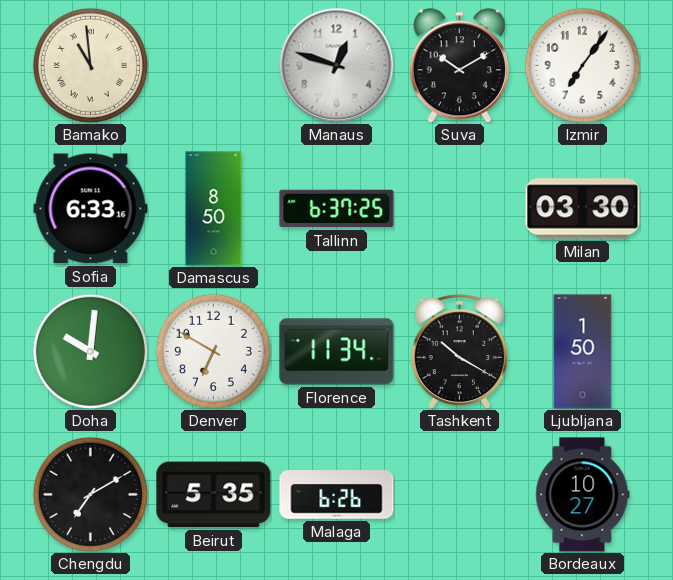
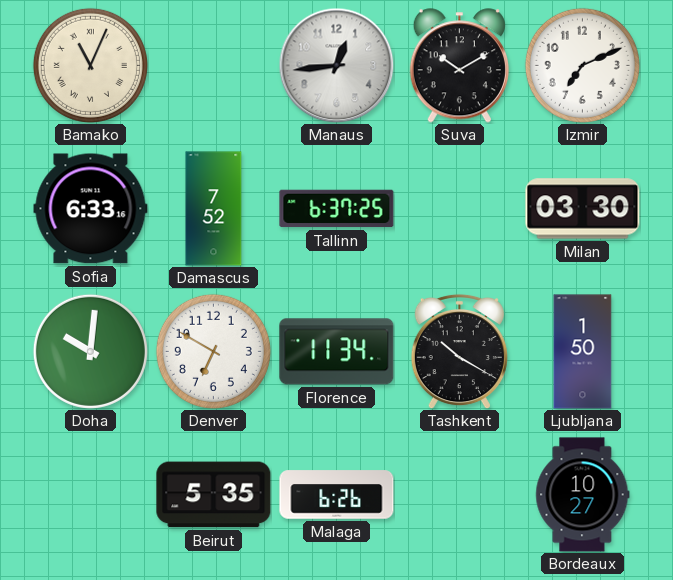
Bamako: 10:59 -> 11:04
Manaus: 12:48 -> 12:44
Izmir: 7:06 -> 7:11
Damascus: 8:50 -> 7:52
Chengdu: 7:10 -> none
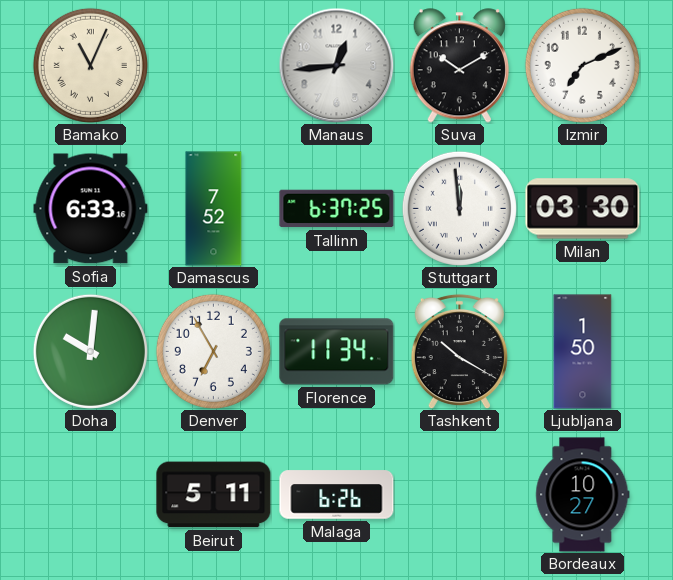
Stuttgart: none -> 11:59
Denver: 6:50 -> 6:55
Beirut: 5:35 -> 5:11
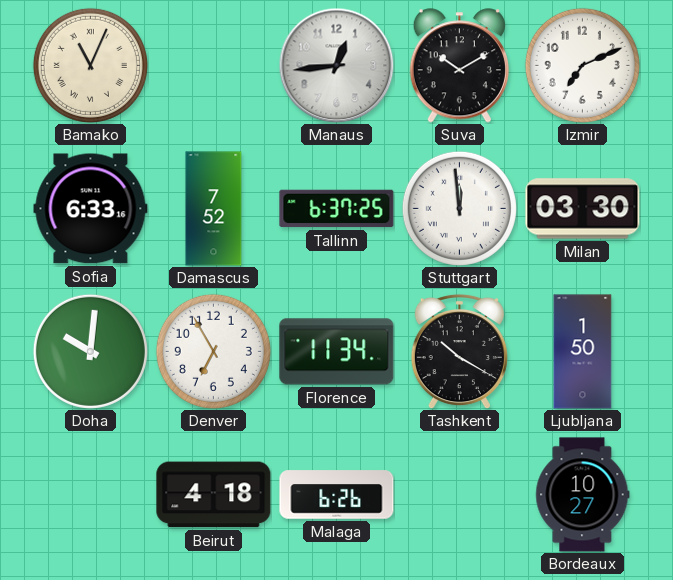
Beirut: 5:11 -> 4:18
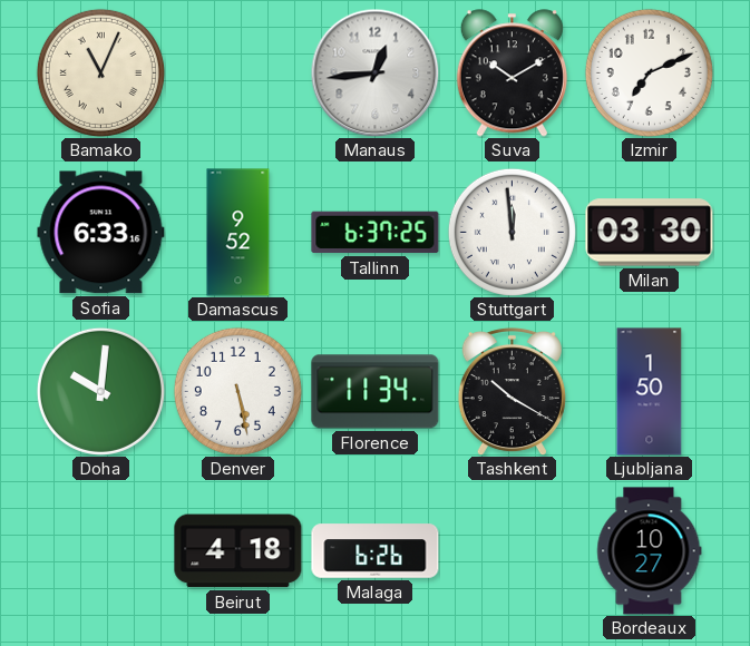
Damascus: 7:52 -> 9:52
Denver: 6:55 -> 5:28
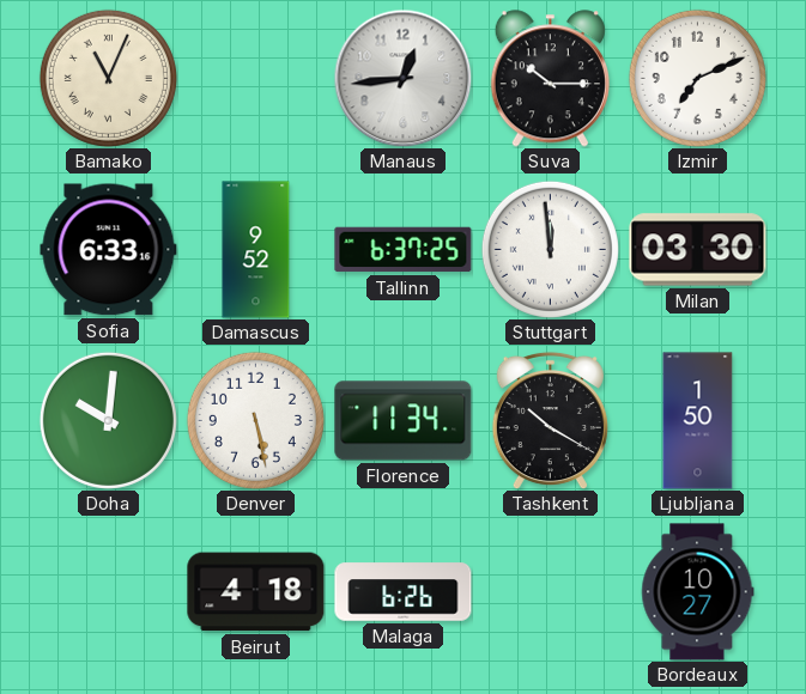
Suva: 10:10 -> 10:15
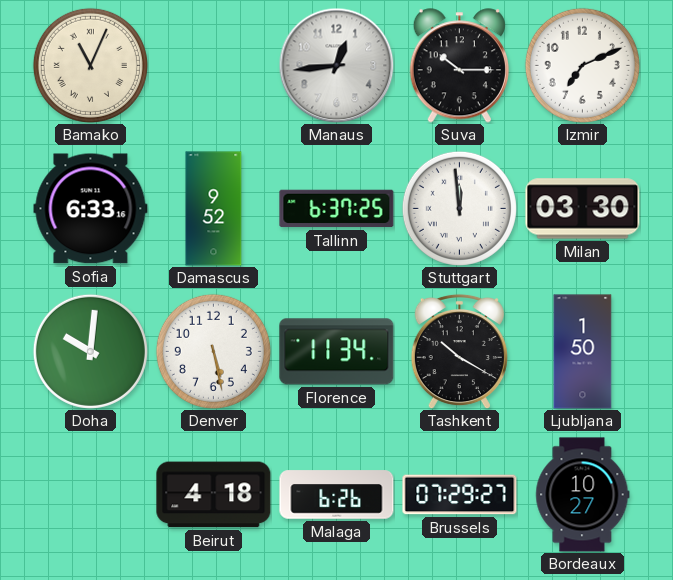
Brussels: none -> 07:29
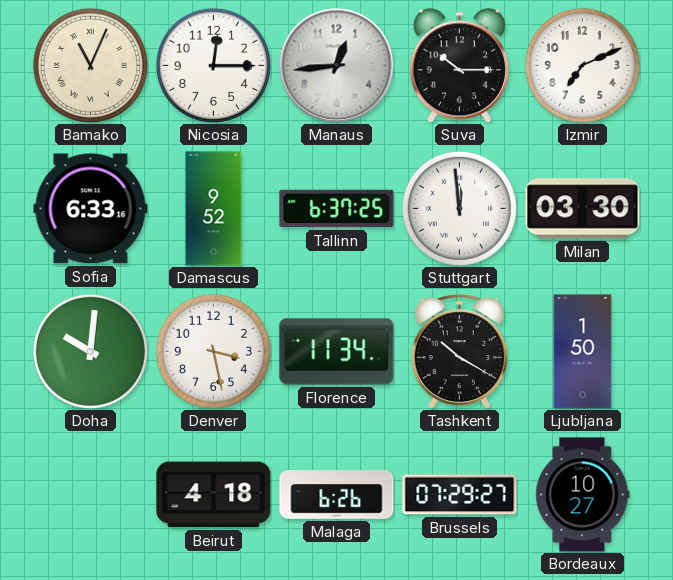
Nicosia: none -> 12:15
Denver: 5:28 -> 3:28
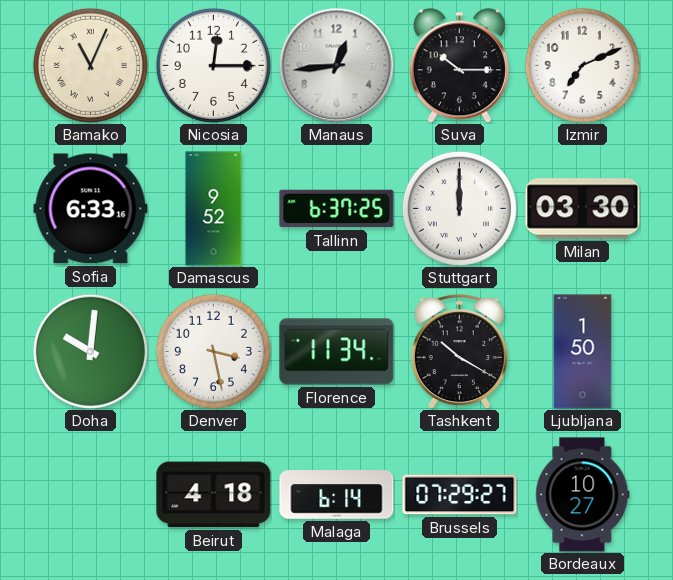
Stuttgart: 11:59 -> 12:00
Malaga: 6:26 -> 6:14
